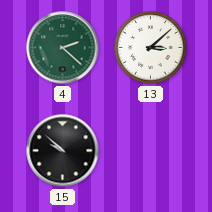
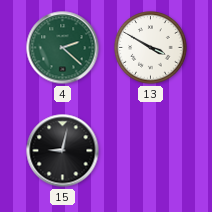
13: 3:08 -> 3:50
15: 9:52 -> 9:02
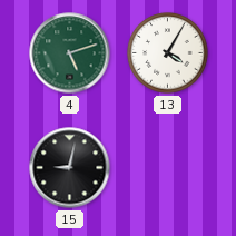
4: 2:22 -> 5:12
13: 3:50 -> 4:05
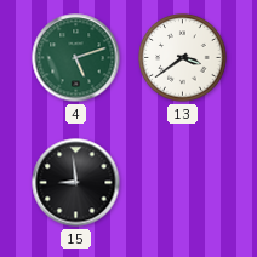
13: 4:05 -> 3:39
15: 9:02 -> 8:59
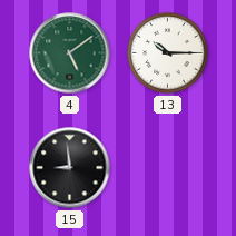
4: 5:12 -> 5:09
13: 3:39 -> 10:15
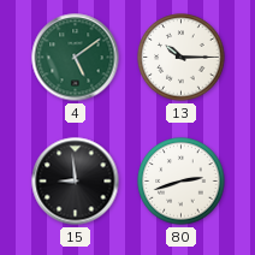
80: none -> 2:42
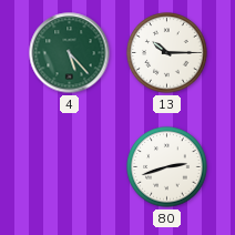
4: 5:09 -> 5:23
15: 8:59 -> none
